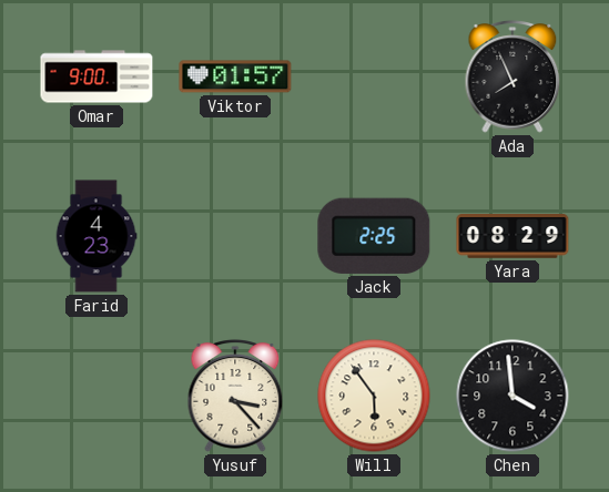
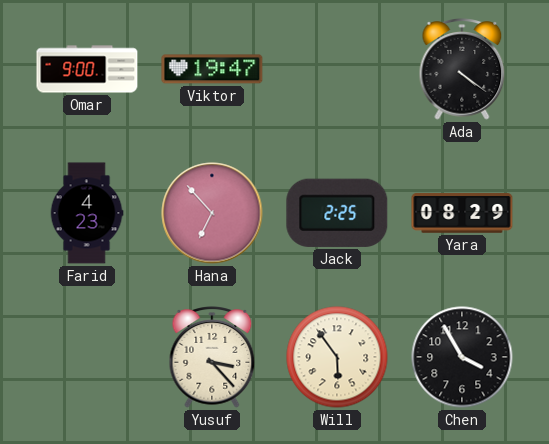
Viktor: 01:57 -> 19:47
Ada: 7:56 -> 4:21
Hana: none -> 6:53
Chen: 3:59 -> 3:55
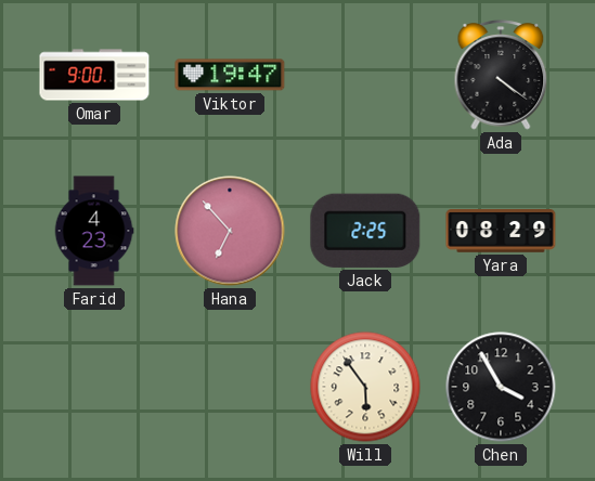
Yusuf: 3:23 -> none
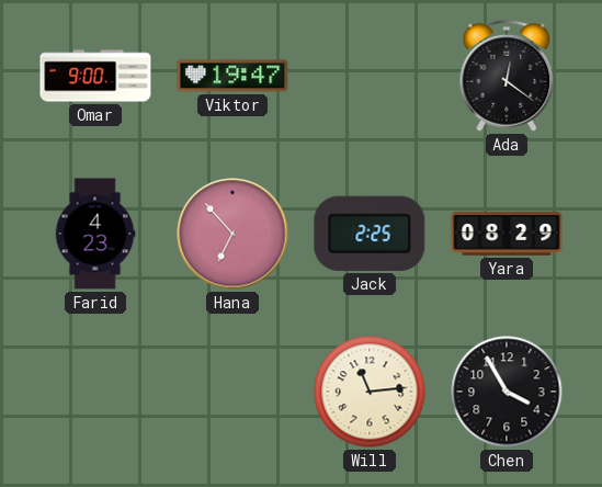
Ada: 4:21 -> 12:21
Will: 5:54 -> 11:14
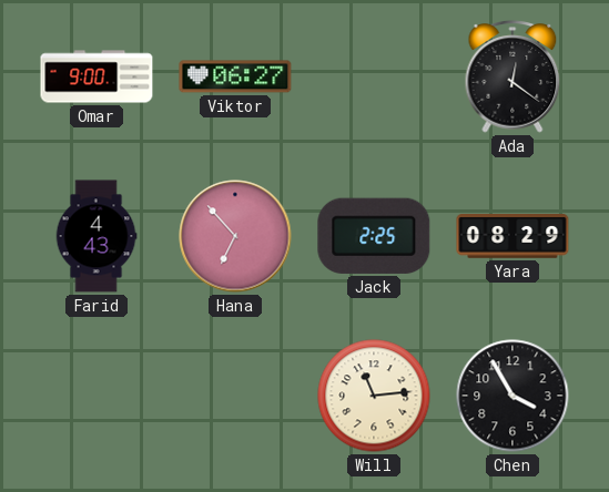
Viktor: 19:47 -> 06:27
Farid: 4:23 -> 4:43
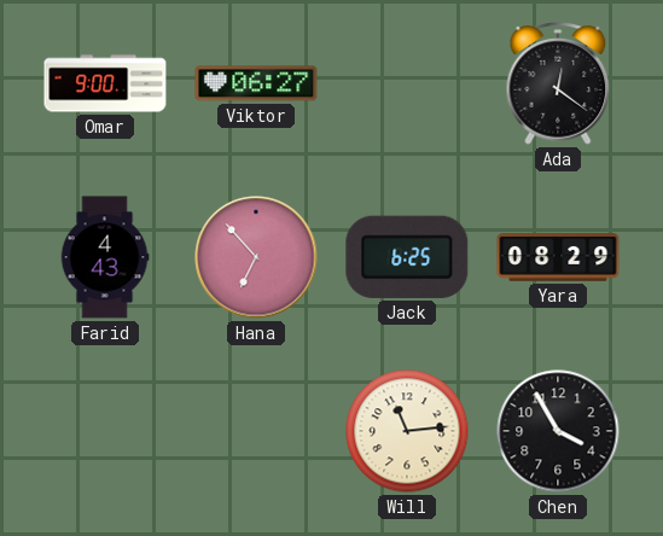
Jack: 2:25 -> 6:25
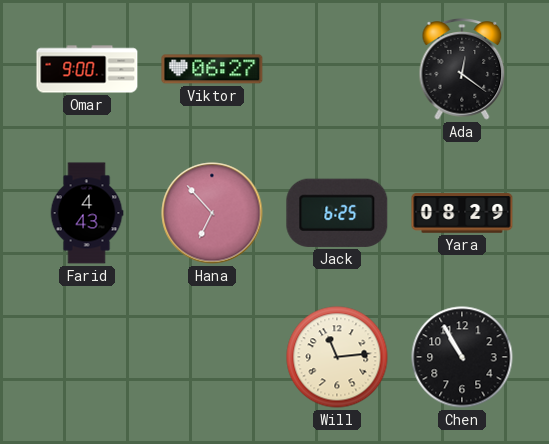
Chen: 3:55 -> 10:55
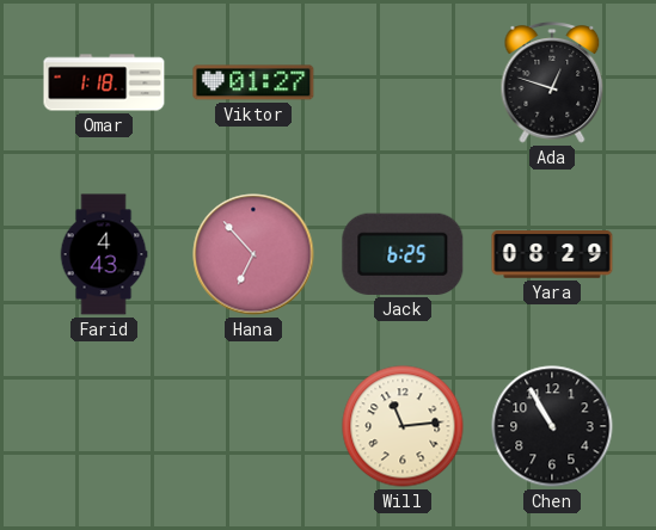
Omar: 9:00 -> 1:18
Viktor: 06:27 -> 01:27
Ada: 12:21 -> 12:48
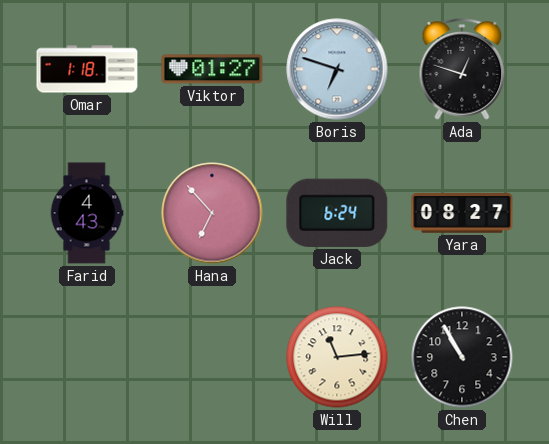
Boris: none -> 6:48
Jack: 6:25 -> 6:24
Yara: 08:29 -> 08:27
